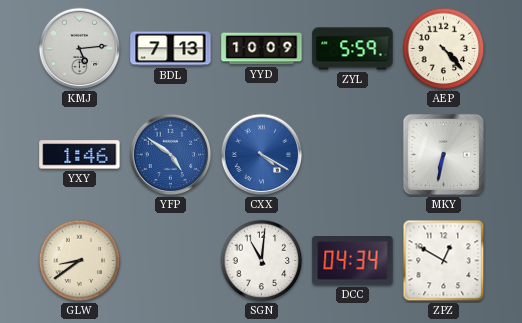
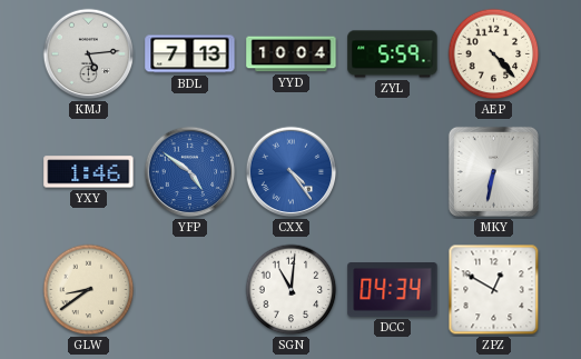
YYD: 10:09 -> 10:04
CXX: 4:20 -> 4:24
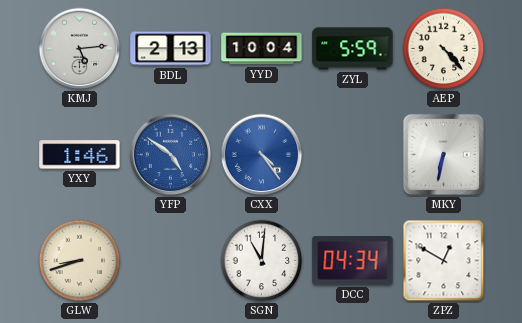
BDL: 7:13 -> 2:13
GLW: 8:39 -> 8:42
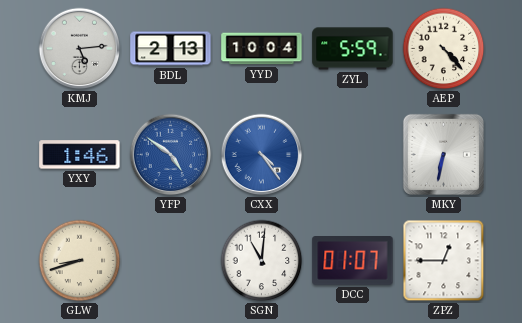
DCC: 04:34 -> 01:07
ZPZ: 12:50 -> 12:45
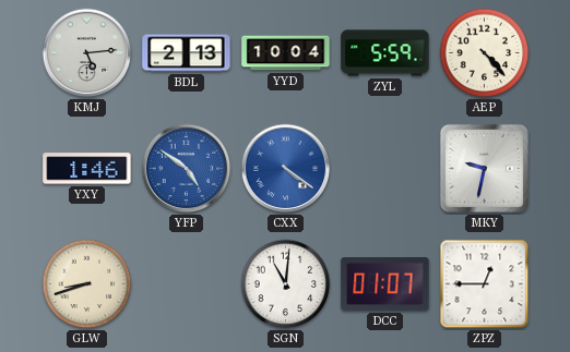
CXX: 4:24 -> 4:21
MKY: 6:32 -> 9:32
